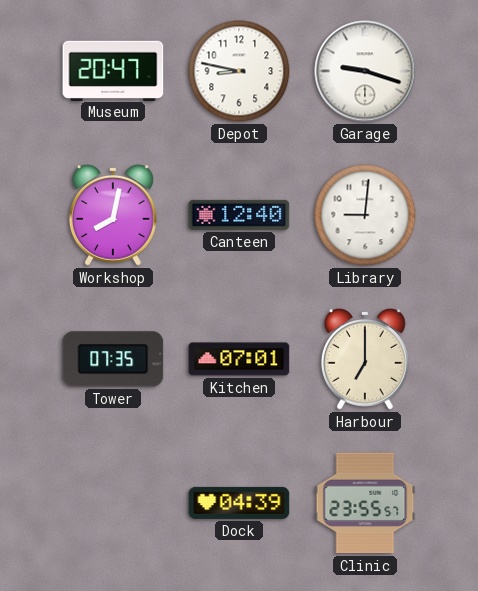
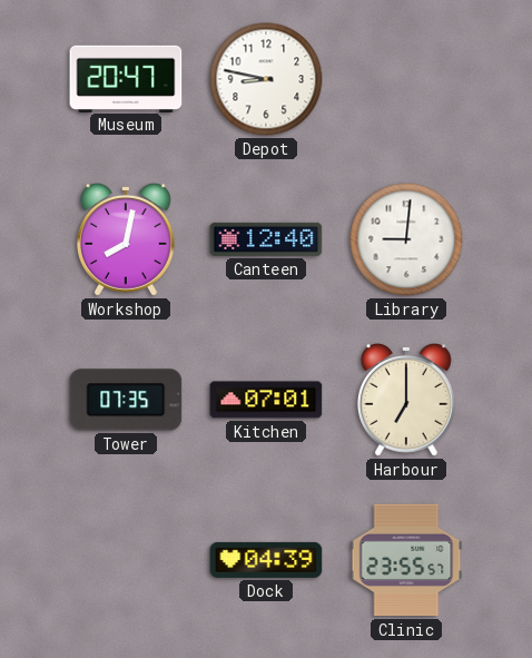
Garage: 9:18 -> none
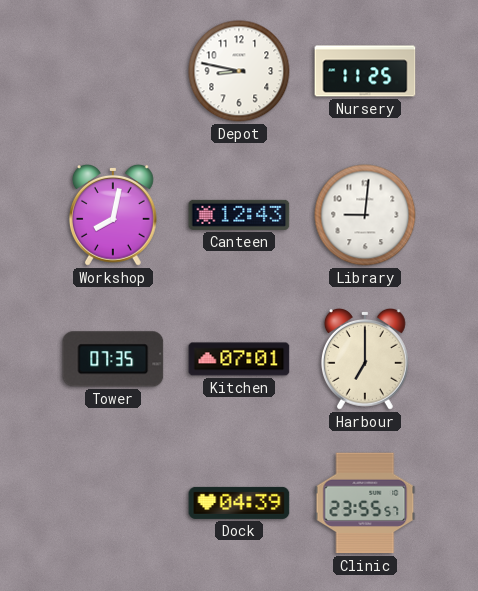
Museum: 20:47 -> none
Nursery: none -> 11:25
Canteen: 12:40 -> 12:43
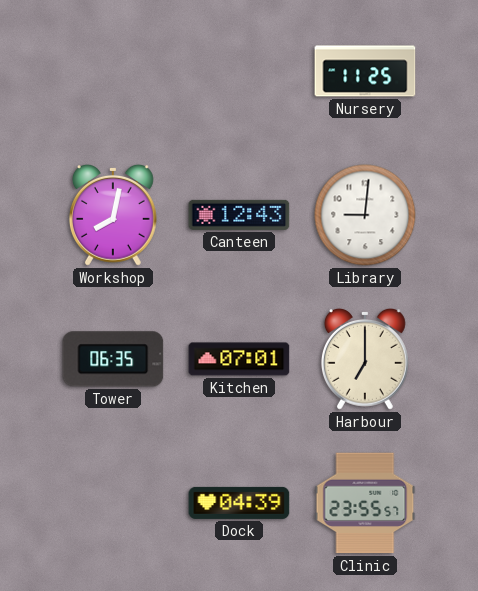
Depot: 8:47 -> none
Tower: 07:35 -> 06:35
